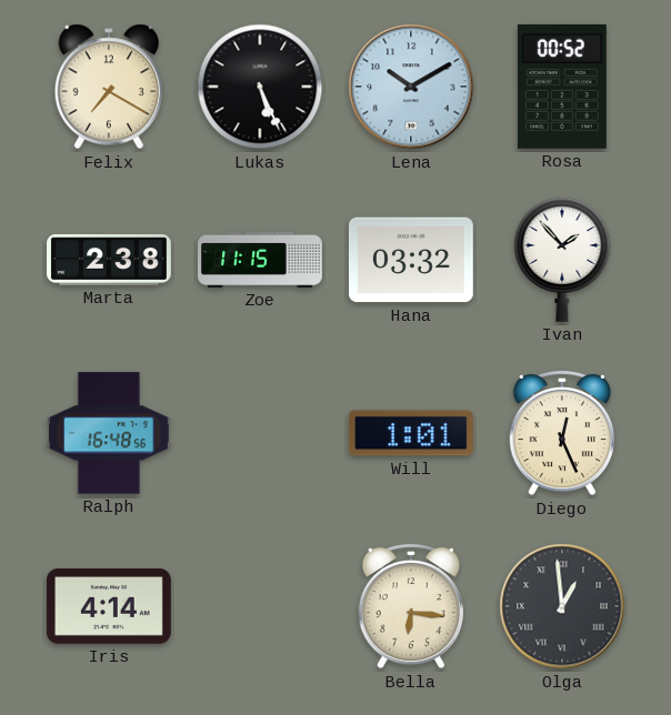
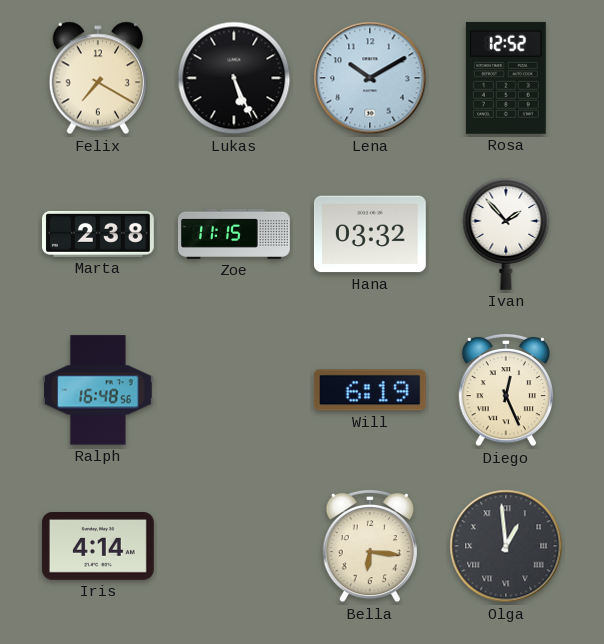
Rosa: 00:52 -> 12:52
Will: 1:01 -> 6:19
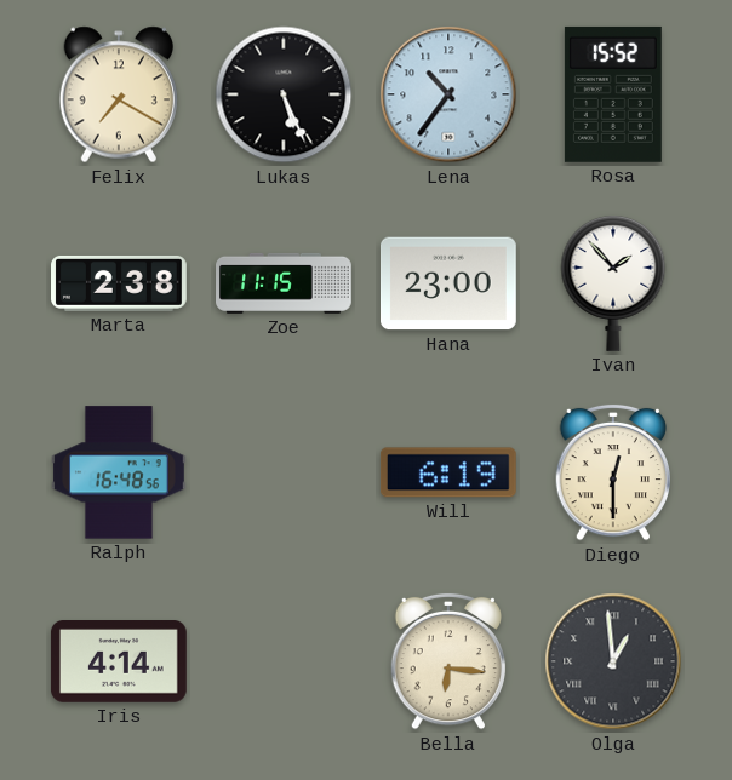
Lena: 10:10 -> 10:36
Rosa: 12:52 -> 15:52
Hana: 03:32 -> 23:00
Diego: 12:26 -> 12:30
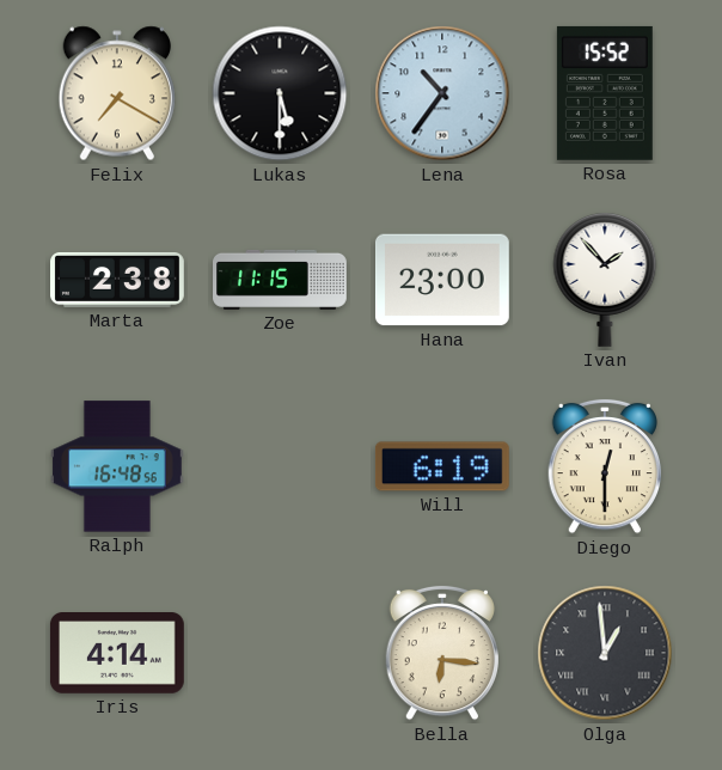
Lukas: 5:26 -> 5:30
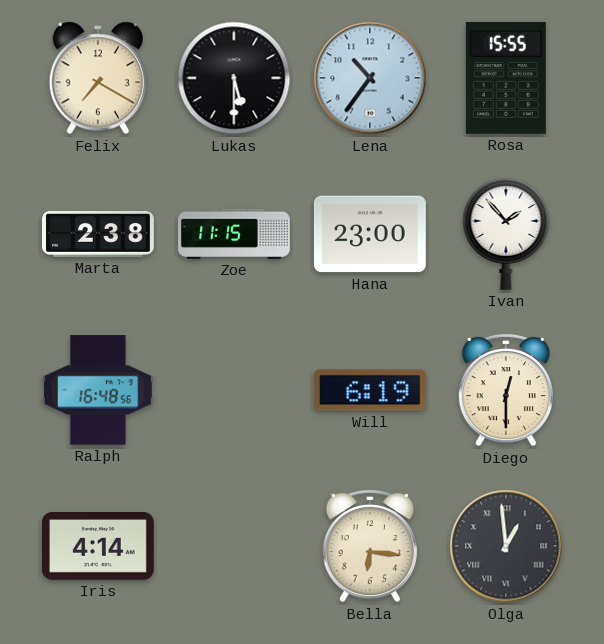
Rosa: 15:52 -> 15:55
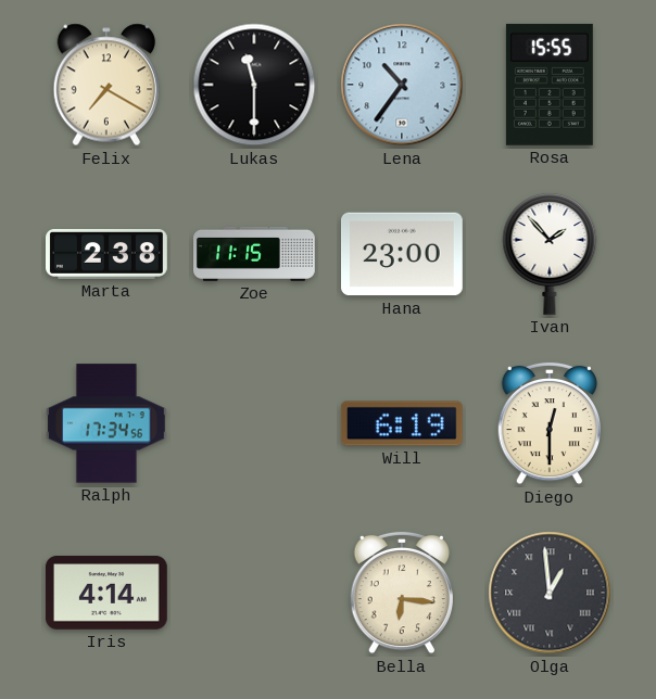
Lukas: 5:30 -> 11:30
Ralph: 16:48 -> 17:34
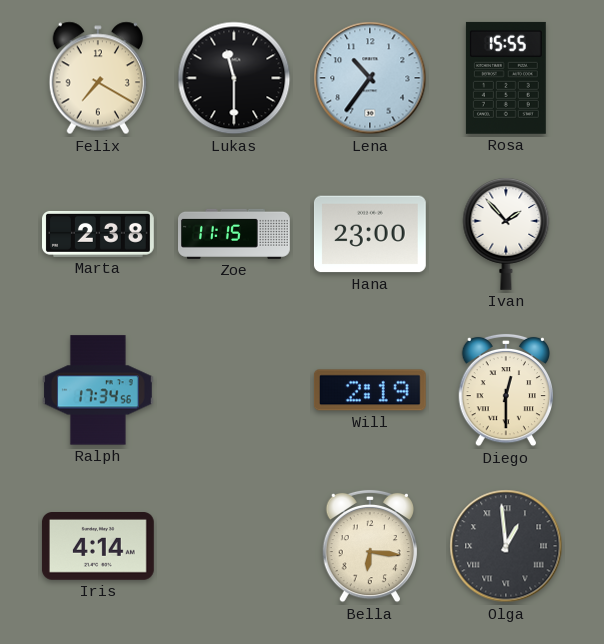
Will: 6:19 -> 2:19
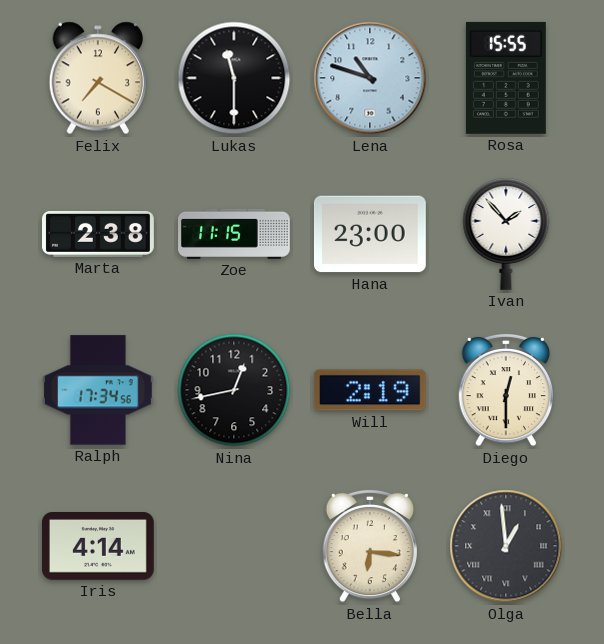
Lena: 10:36 -> 10:48
Nina: none -> 12:43
